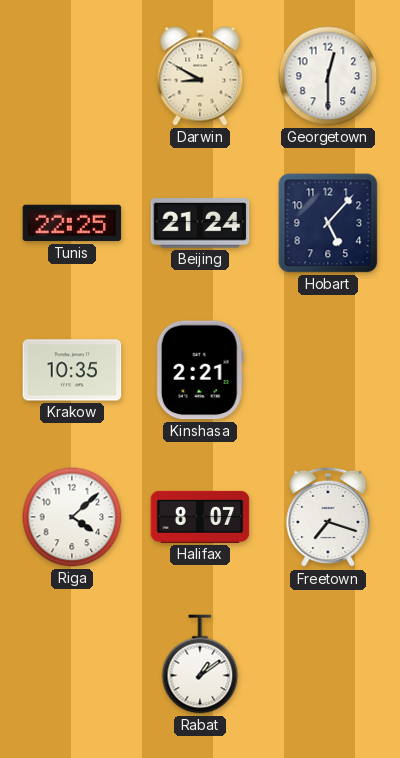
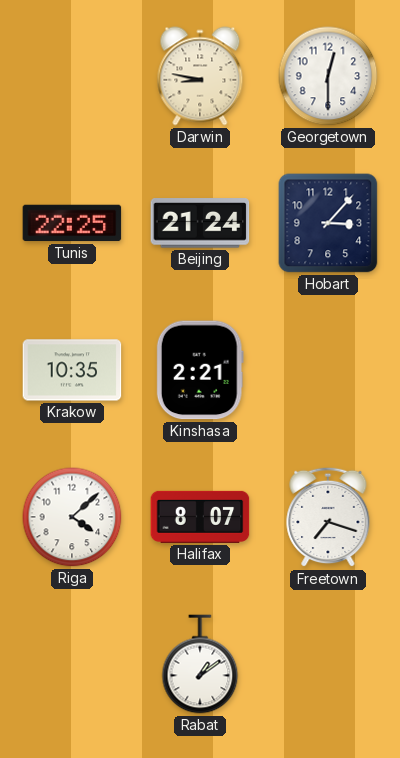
Darwin: 8:50 -> 8:47
Hobart: 5:07 -> 3:07
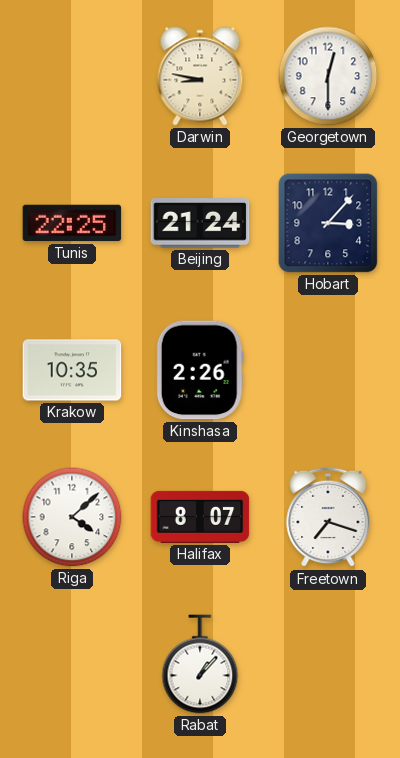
Kinshasa: 2:21 -> 2:26
Rabat: 1:09 -> 1:07
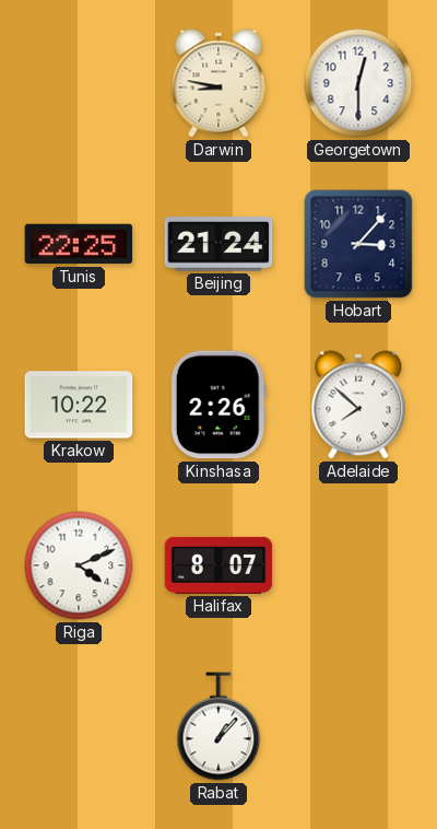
Krakow: 10:35 -> 10:22
Adelaide: none -> 7:52
Riga: 4:08 -> 4:11
Freetown: 7:18 -> none
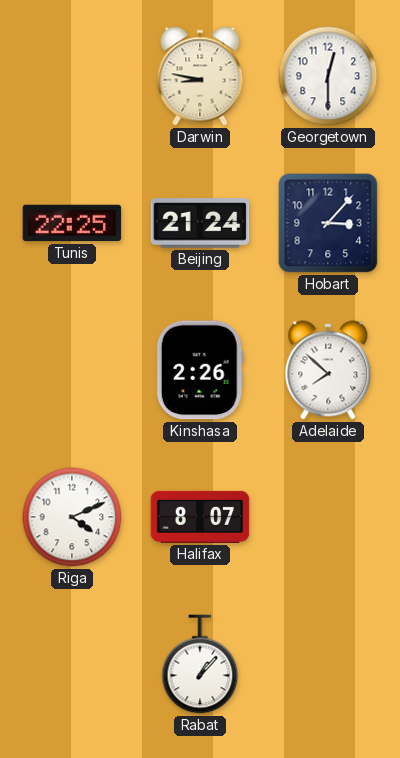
Krakow: 10:22 -> none
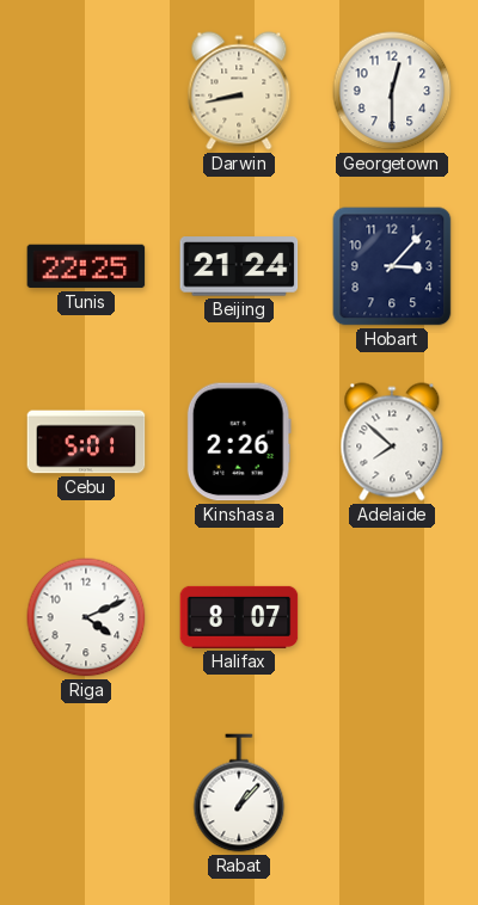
Darwin: 8:47 -> 8:43
Cebu: none -> 5:01
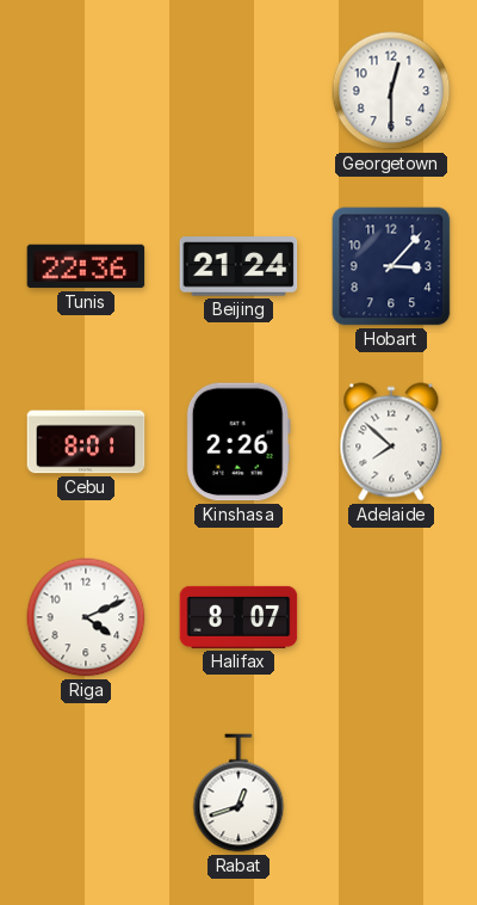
Darwin: 8:43 -> none
Tunis: 22:25 -> 22:36
Cebu: 5:01 -> 8:01
Rabat: 1:07 -> 12:42
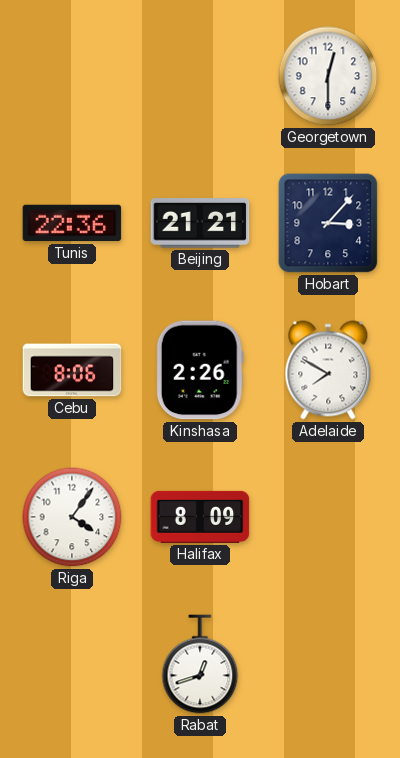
Beijing: 21:24 -> 21:21
Cebu: 8:01 -> 8:06
Adelaide: 7:52 -> 7:50
Riga: 4:11 -> 4:06
Halifax: 8:07 -> 8:09
